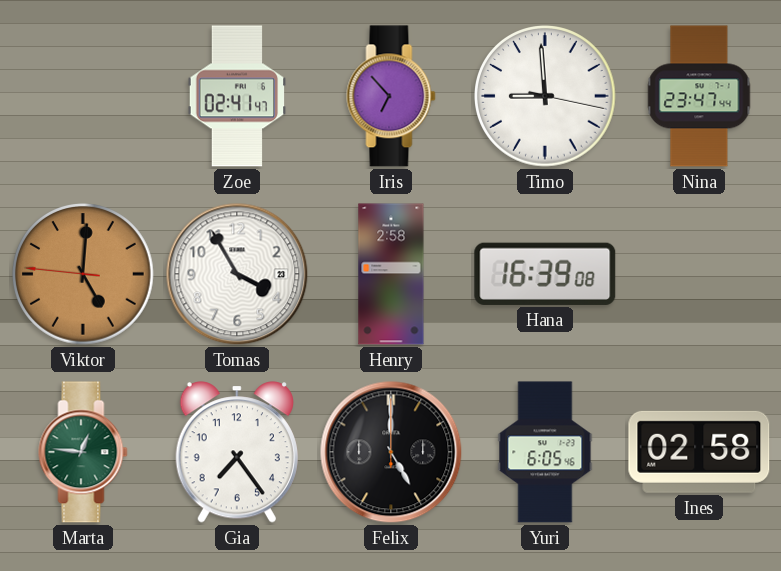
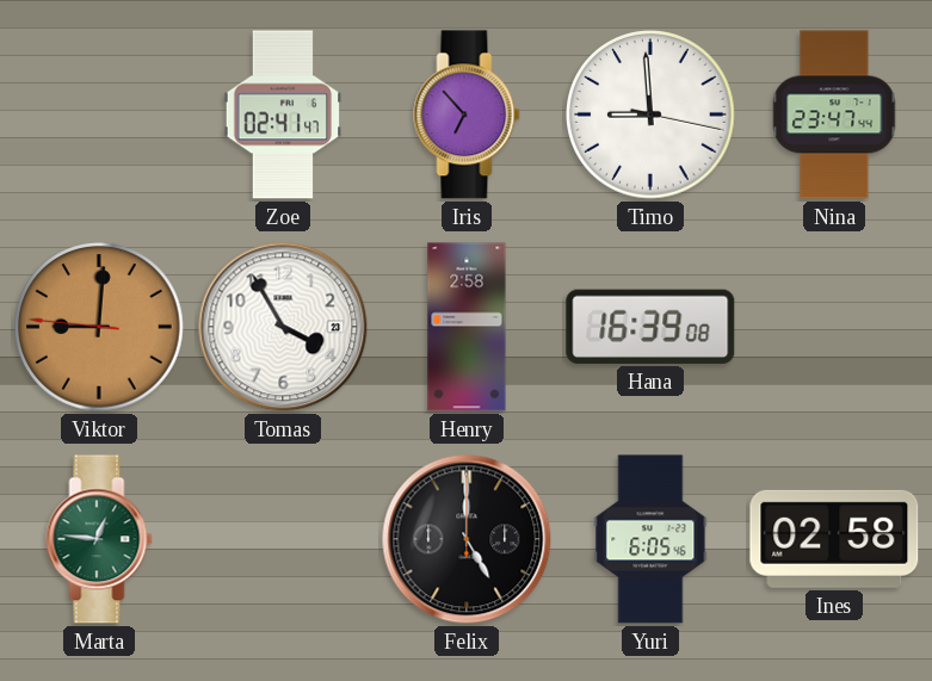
Viktor: 5:00 -> 9:00
Gia: 7:24 -> none
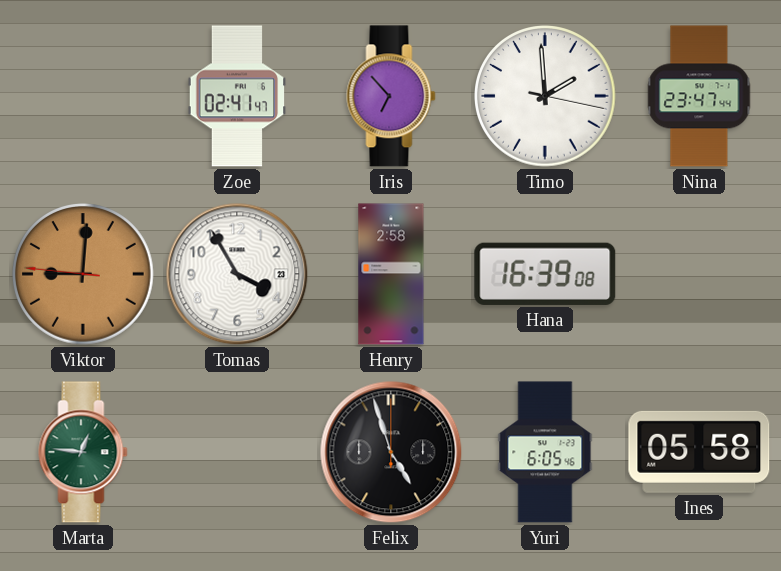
Timo: 8:59 -> 1:59
Felix: 5:00 -> 4:57
Ines: 02:58 -> 05:58
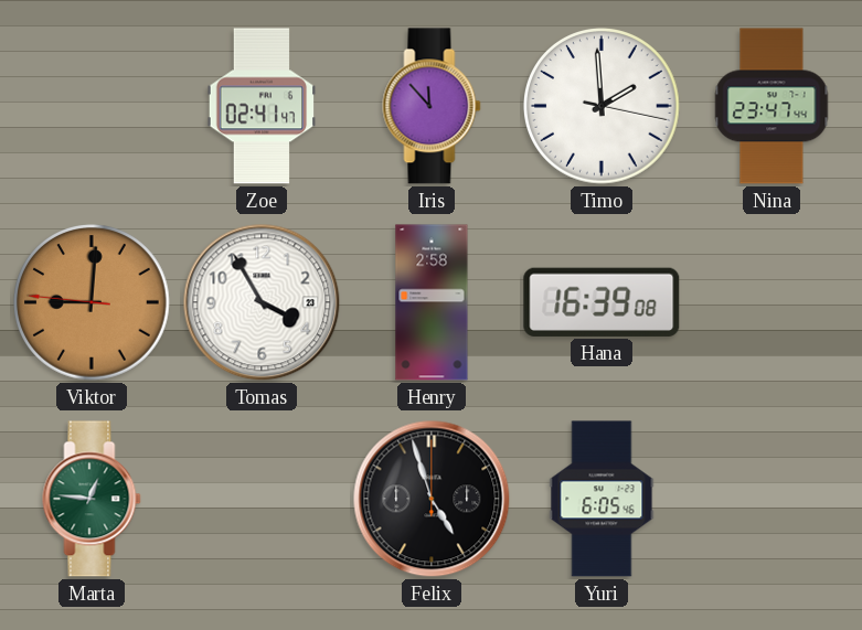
Iris: 6:53 -> 11:53
Ines: 05:58 -> none
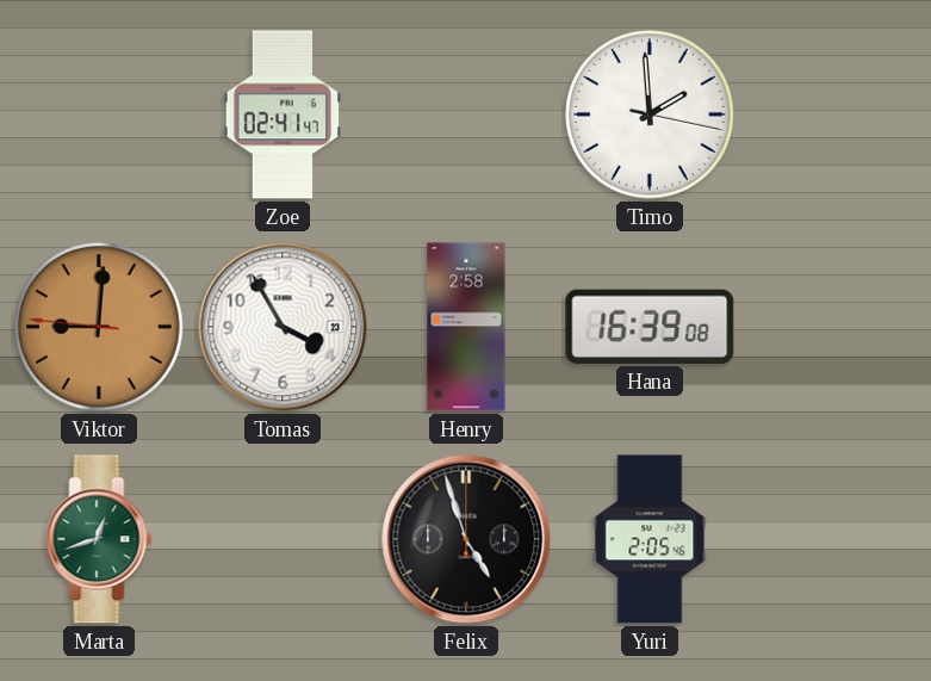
Iris: 11:53 -> none
Nina: 23:47 -> none
Marta: 12:46 -> 12:42
Yuri: 6:05 -> 2:05
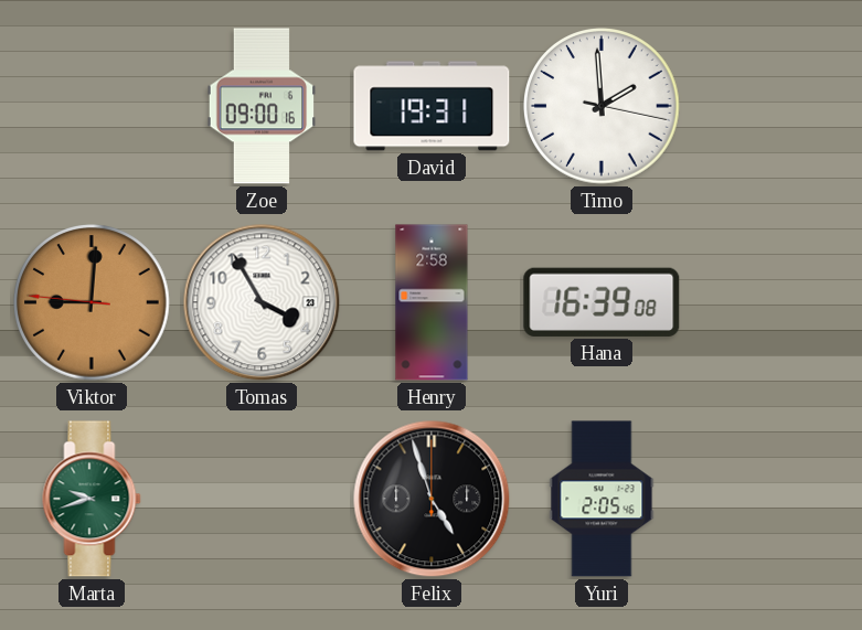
Zoe: 02:41 -> 09:00
David: none -> 19:31
Marta: 12:42 -> 9:42
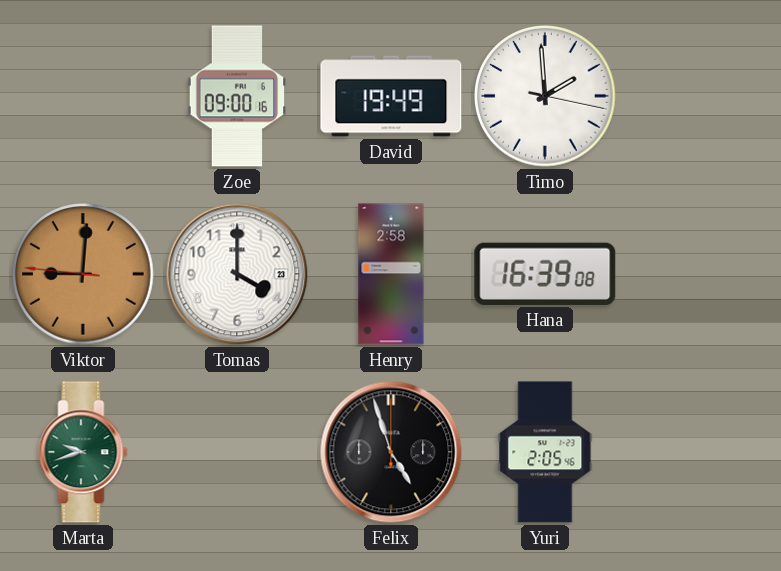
David: 19:31 -> 19:49
Tomas: 3:55 -> 4:00
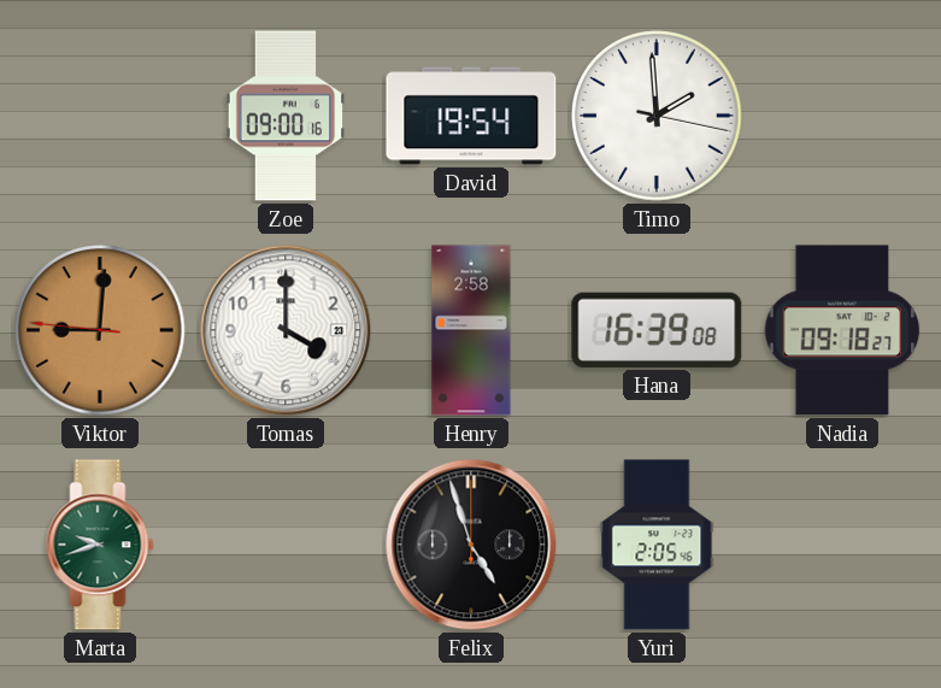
David: 19:49 -> 19:54
Nadia: none -> 09:18
